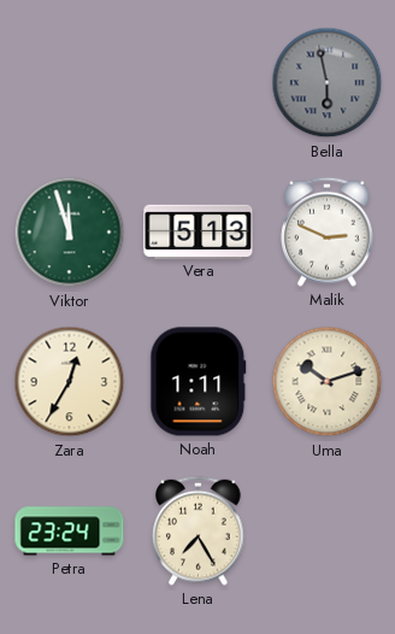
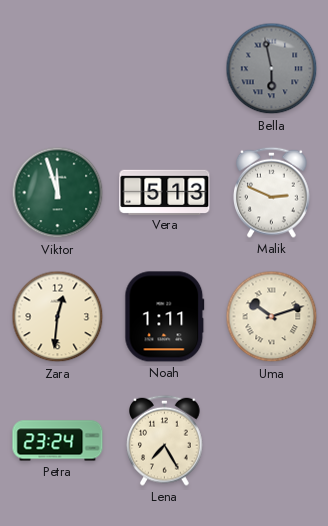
Zara: 12:35 -> 12:31
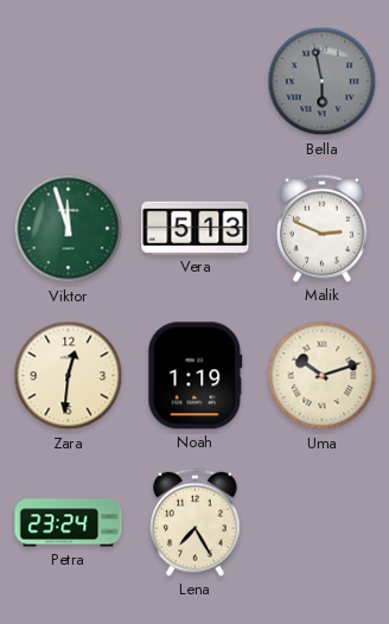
Noah: 1:11 -> 1:19
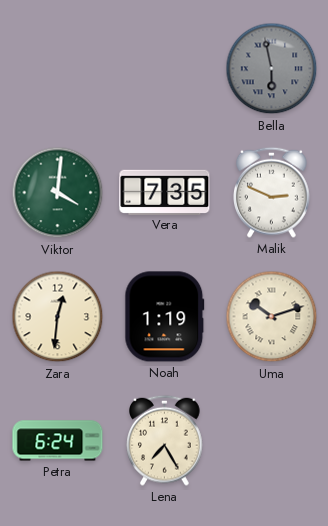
Viktor: 11:57 -> 4:01
Vera: 5:13 -> 7:35
Petra: 23:24 -> 6:24
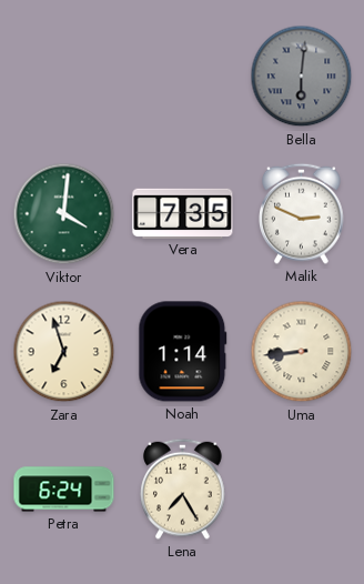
Bella: 5:58 -> 6:01
Zara: 12:31 -> 6:57
Noah: 1:19 -> 1:14
Uma: 10:12 -> 8:44
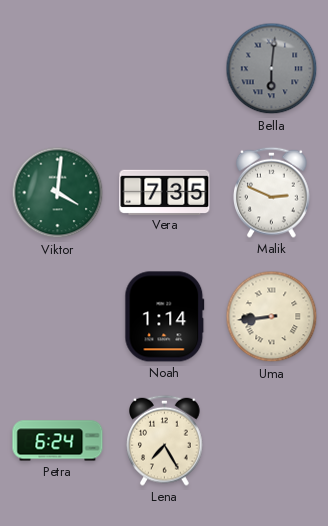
Zara: 6:57 -> none
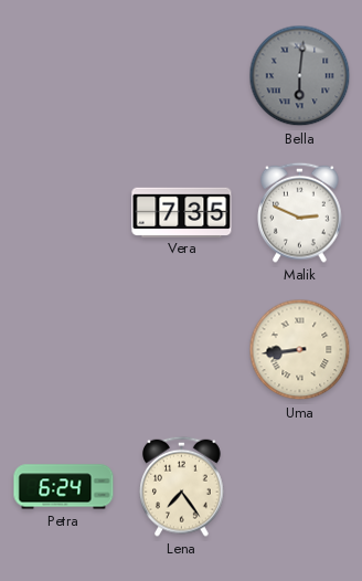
Viktor: 4:01 -> none
Noah: 1:14 -> none
Lena: 7:25 -> 7:24
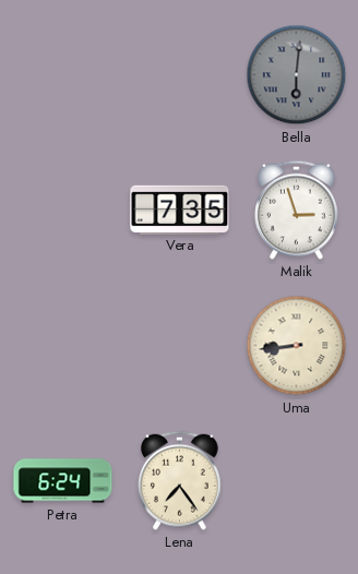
Malik: 2:49 -> 2:57
